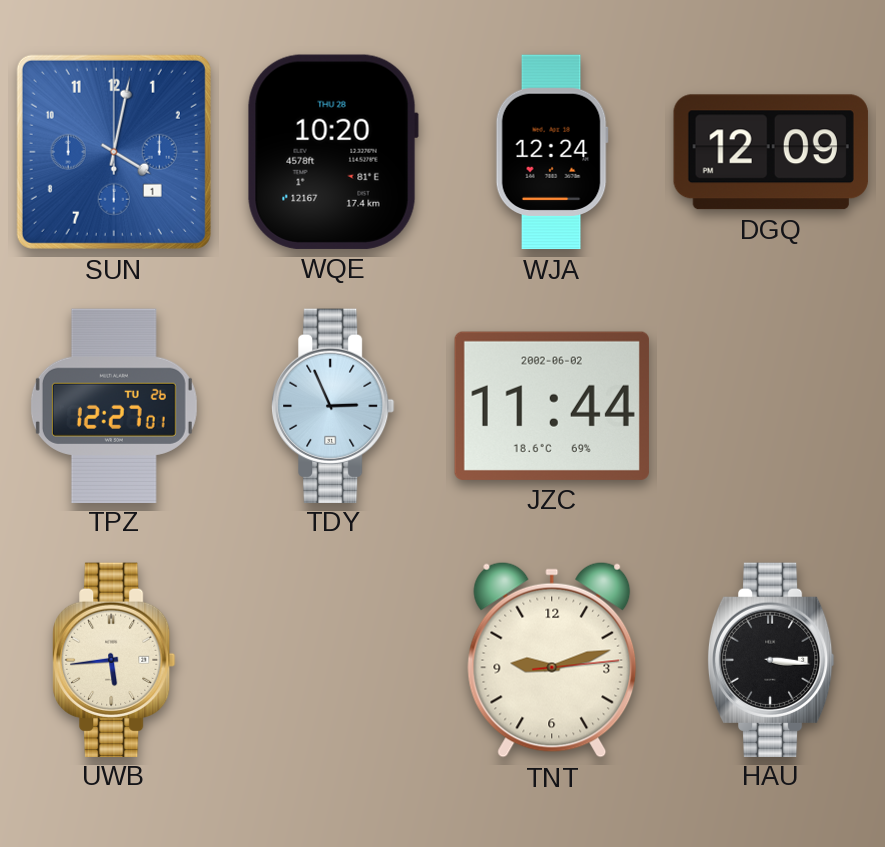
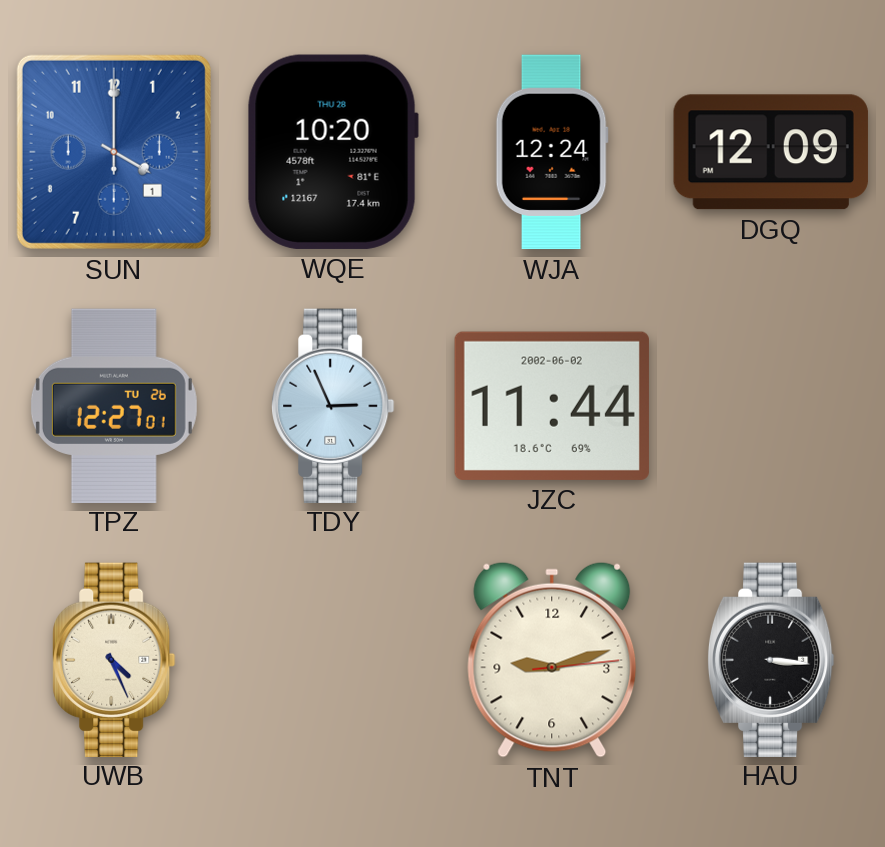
SUN: 4:02 -> 4:00
UWB: 5:44 -> 4:26
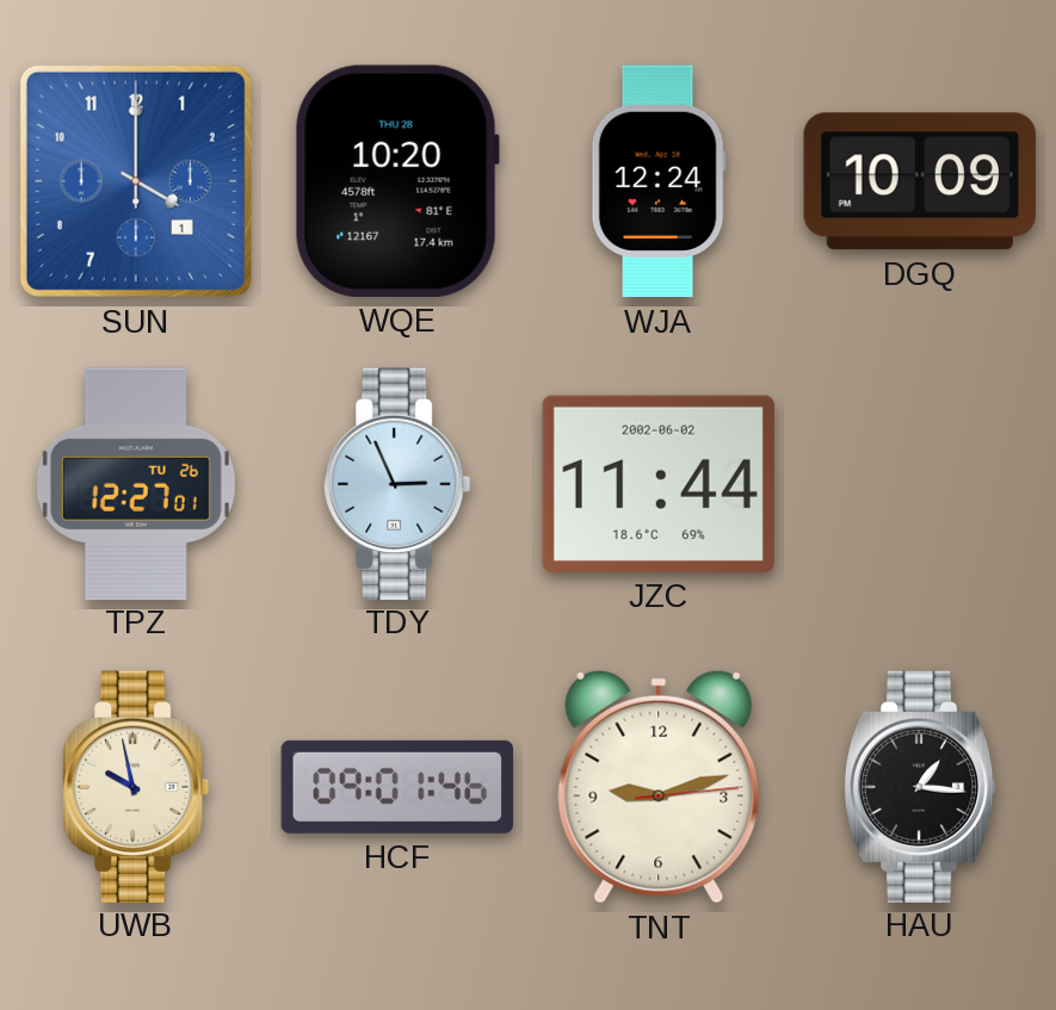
DGQ: 12:09 -> 10:09
UWB: 4:26 -> 9:58
HCF: none -> 09:01
HAU: 3:16 -> 1:16
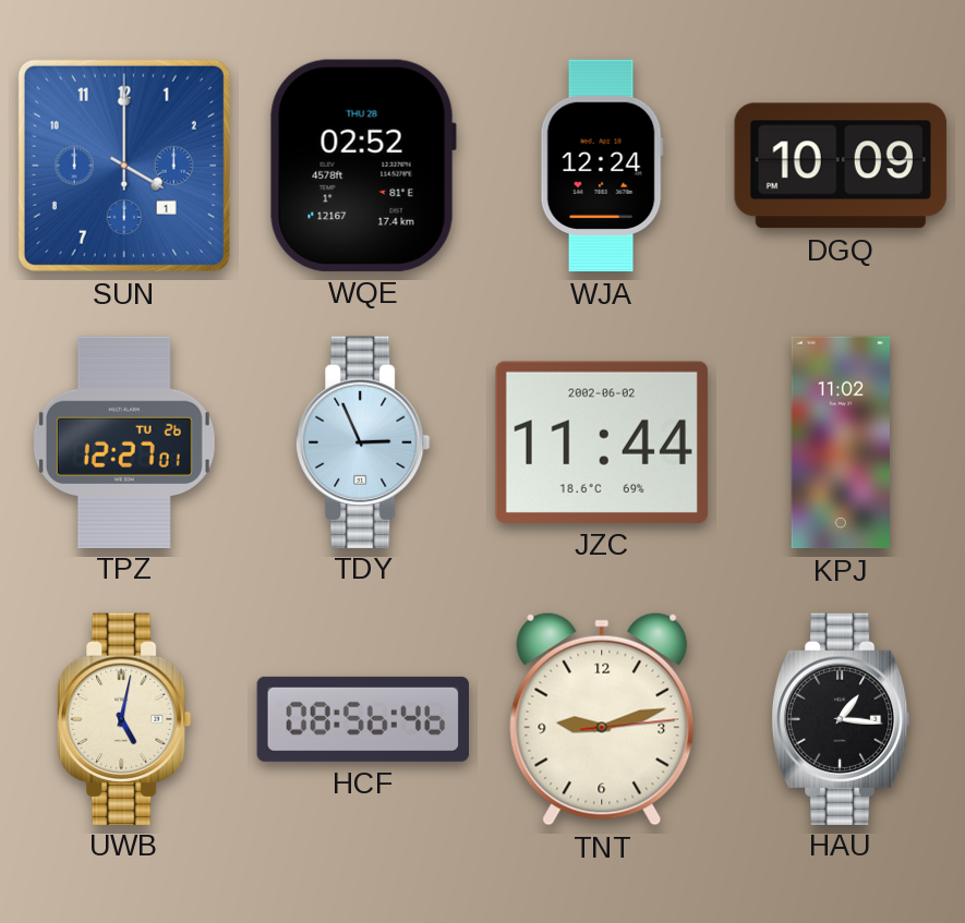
WQE: 10:20 -> 02:52
KPJ: none -> 11:02
UWB: 9:58 -> 5:02
HCF: 09:01 -> 08:56
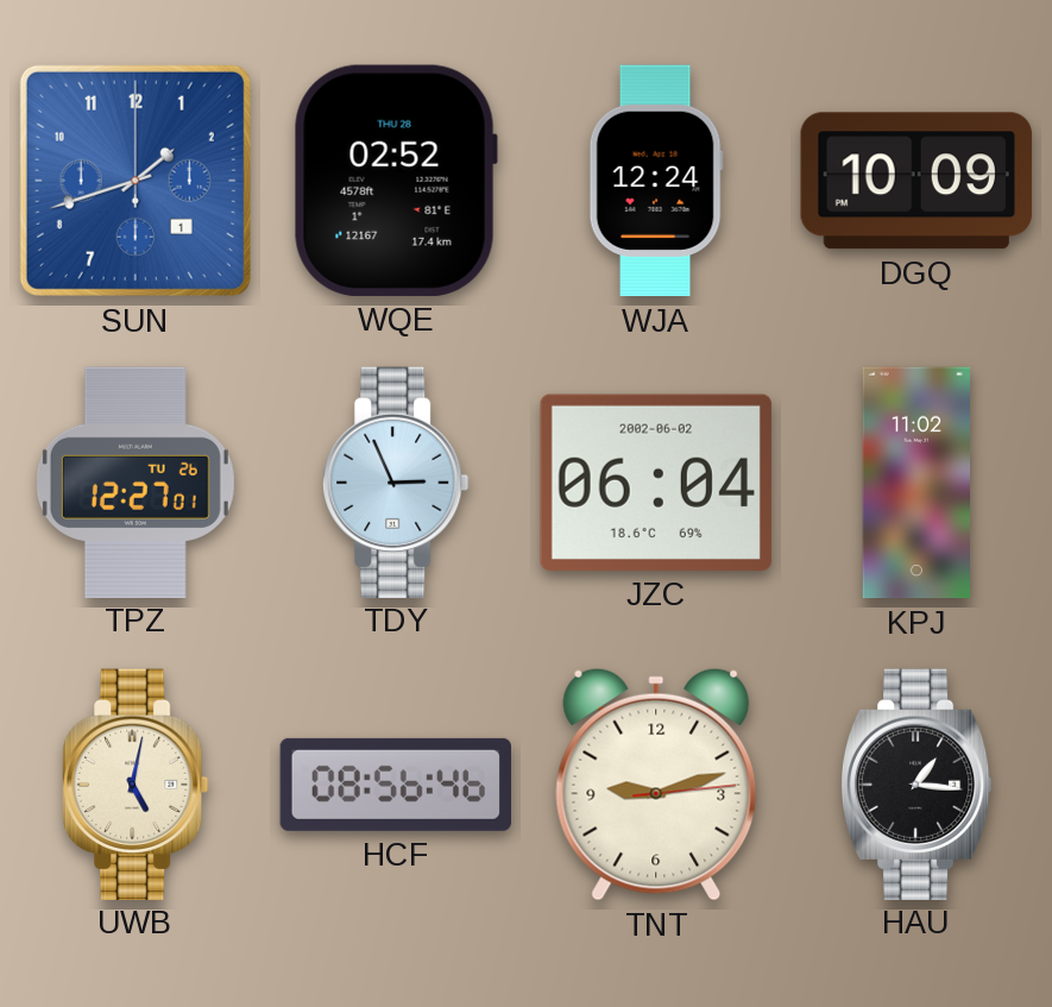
SUN: 4:00 -> 1:42
JZC: 11:44 -> 06:04
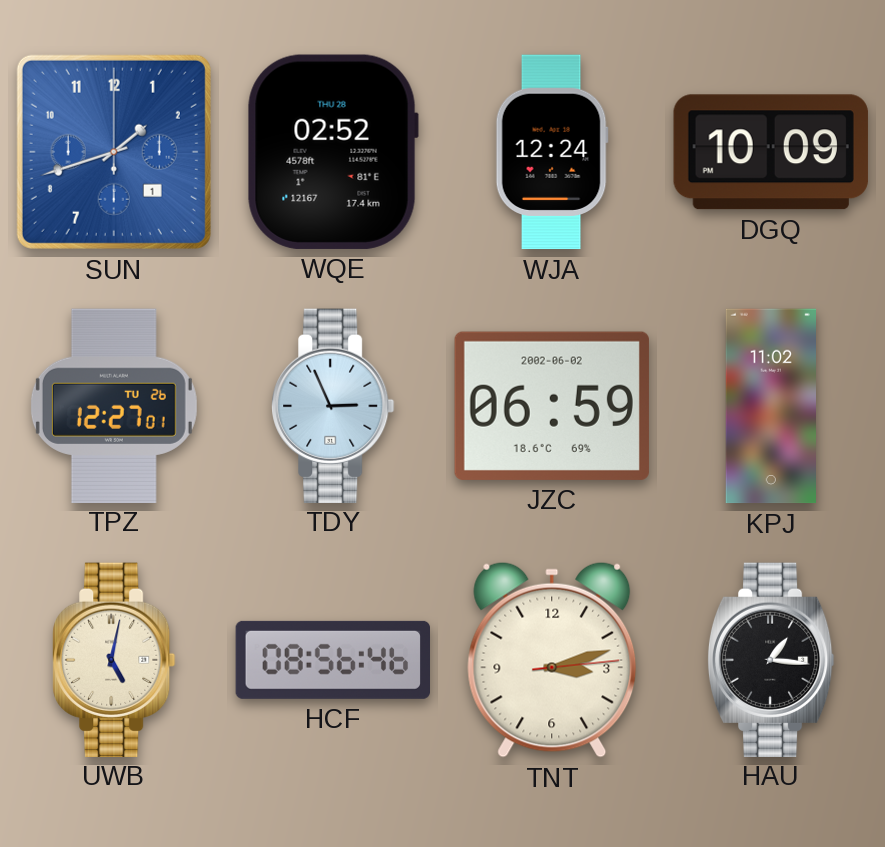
JZC: 06:04 -> 06:59
TNT: 9:12 -> 3:12
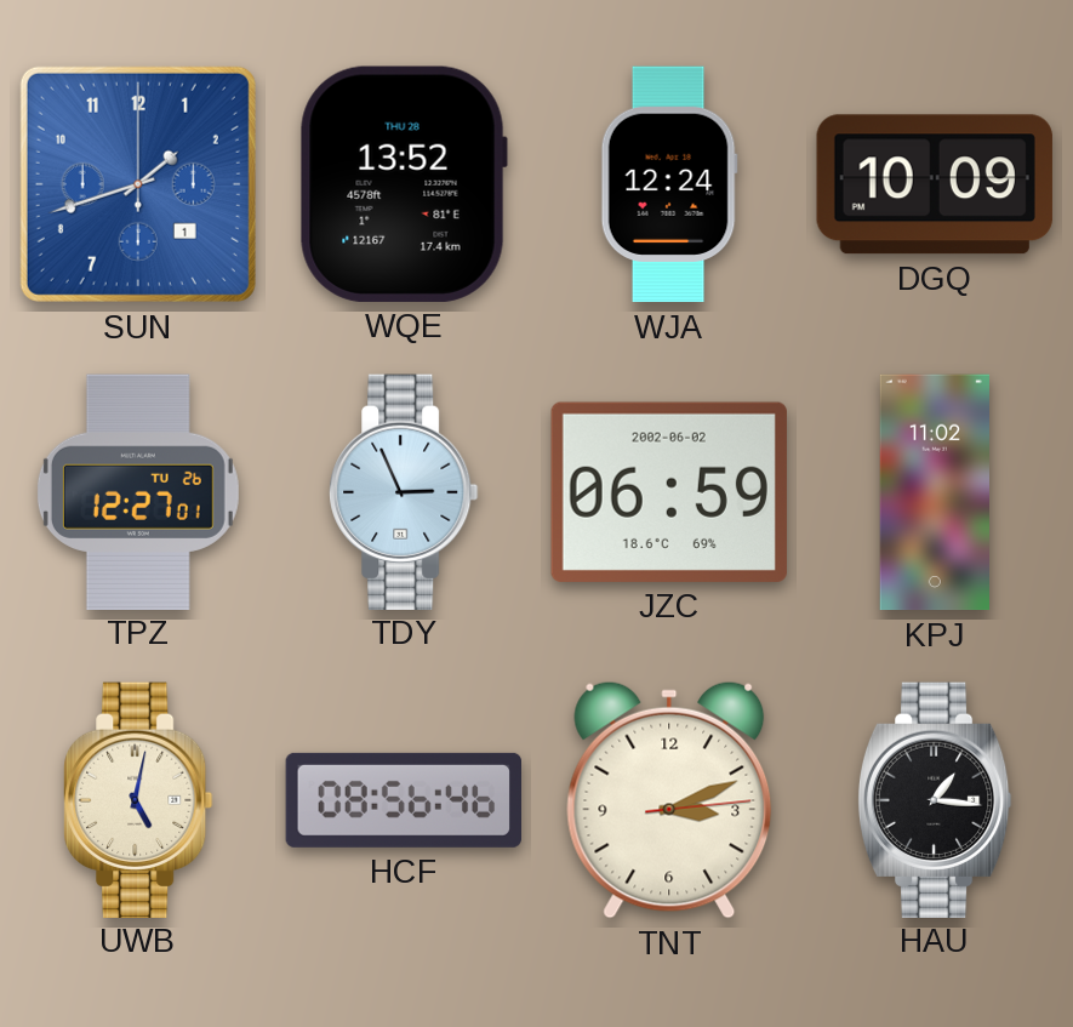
WQE: 02:52 -> 13:52
TNT: 3:12 -> 3:11
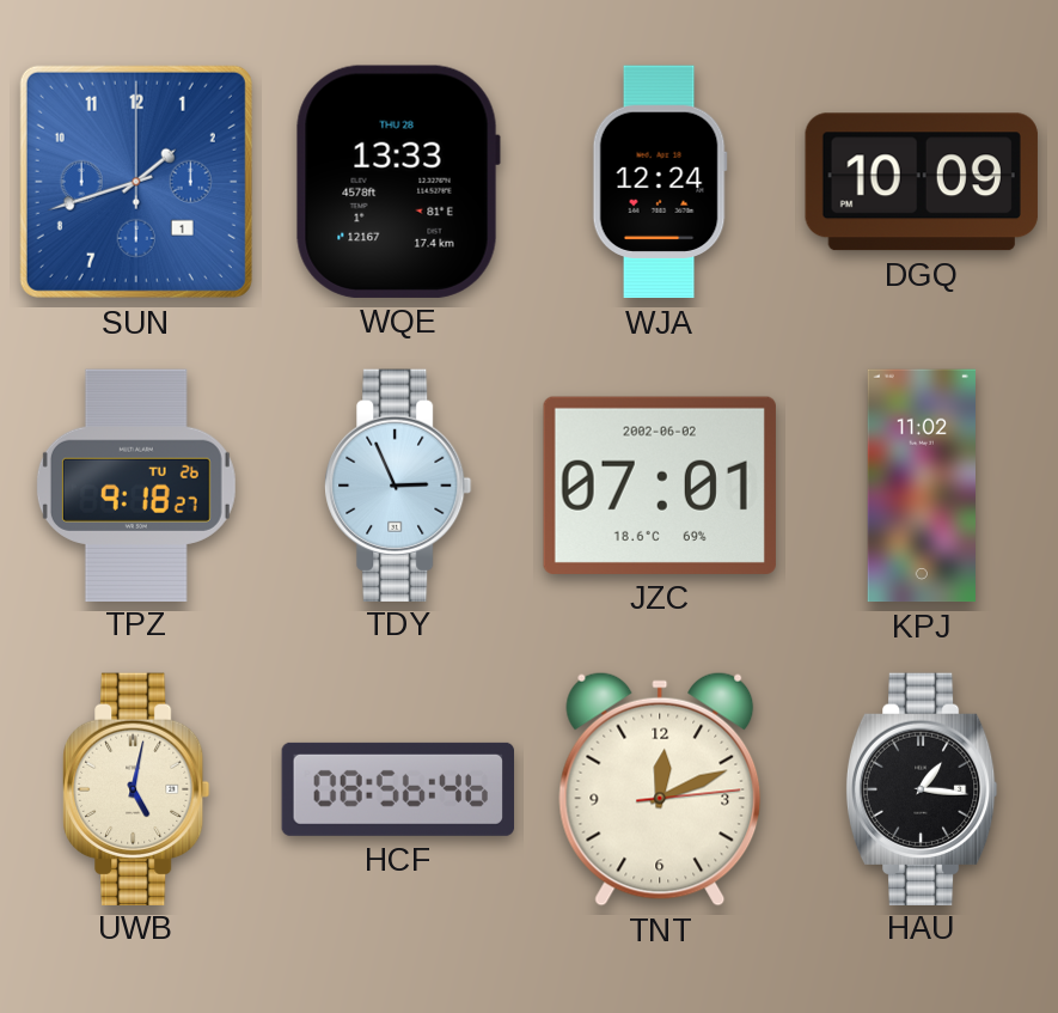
WQE: 13:52 -> 13:33
TPZ: 12:27 -> 9:18
JZC: 06:59 -> 07:01
TNT: 3:11 -> 12:11
